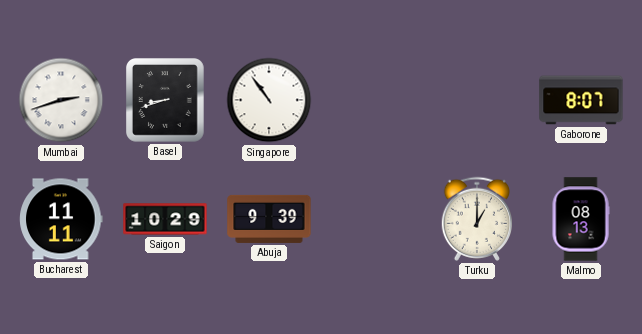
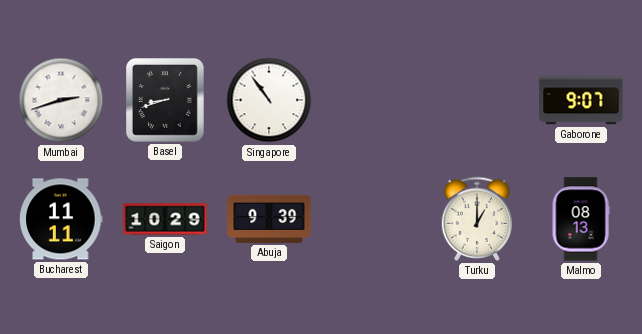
Gaborone: 8:07 -> 9:07
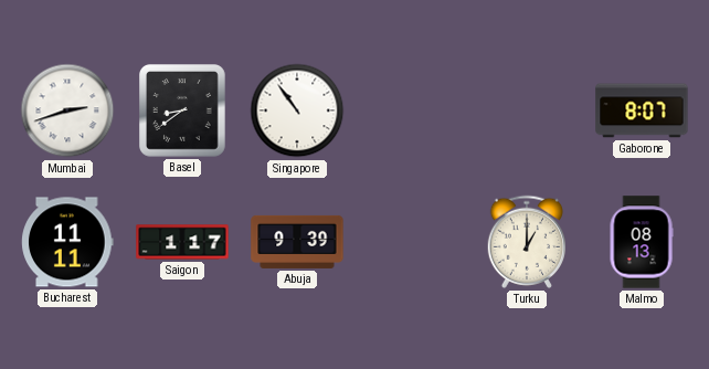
Basel: 8:42 -> 8:39
Gaborone: 9:07 -> 8:07
Saigon: 10:29 -> 1:17
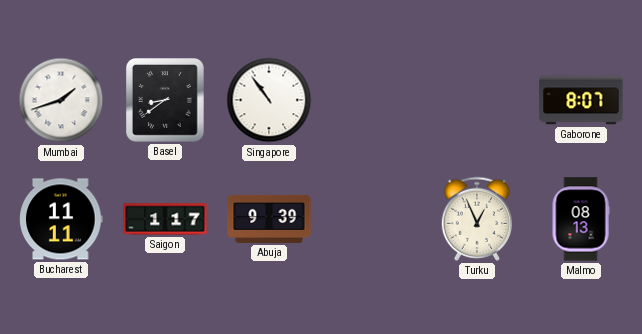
Mumbai: 2:42 -> 1:42
Turku: 1:00 -> 12:56
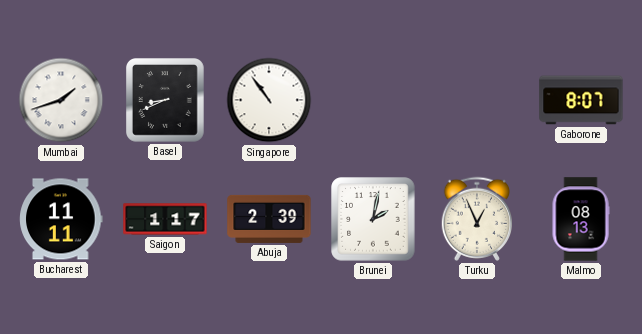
Basel: 8:39 -> 8:41
Abuja: 9:39 -> 2:39
Brunei: none -> 2:02
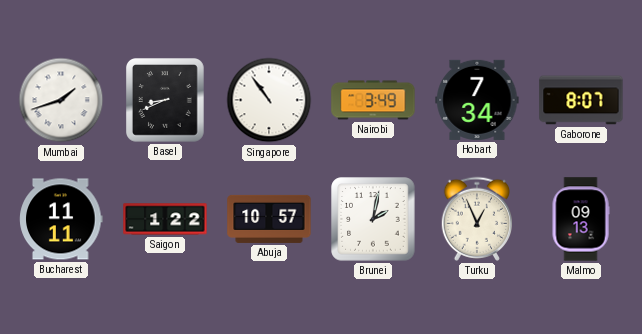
Nairobi: none -> 3:49
Hobart: none -> 7:34
Saigon: 1:17 -> 1:22
Abuja: 2:39 -> 10:57
Malmo: 08:13 -> 09:13
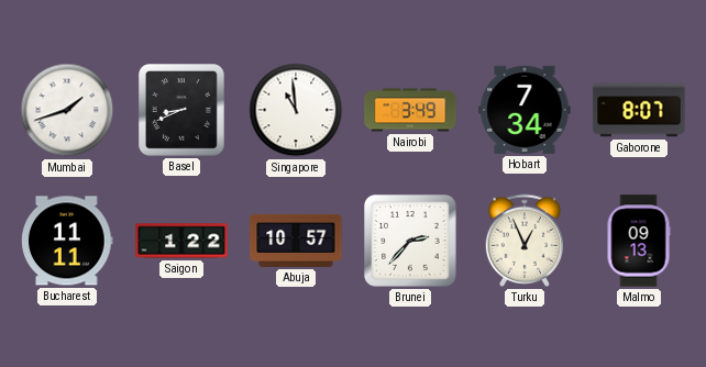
Singapore: 10:54 -> 10:59
Brunei: 2:02 -> 2:37
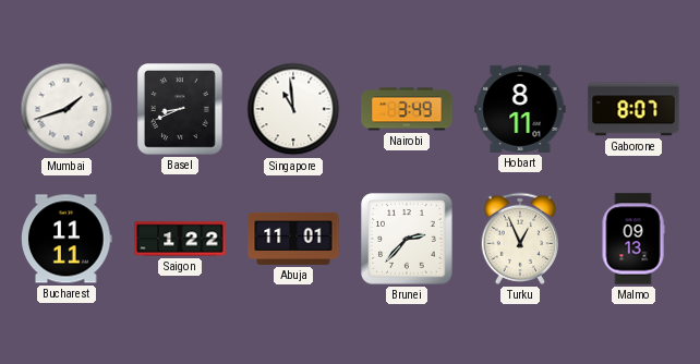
Hobart: 7:34 -> 8:11
Abuja: 10:57 -> 11:01
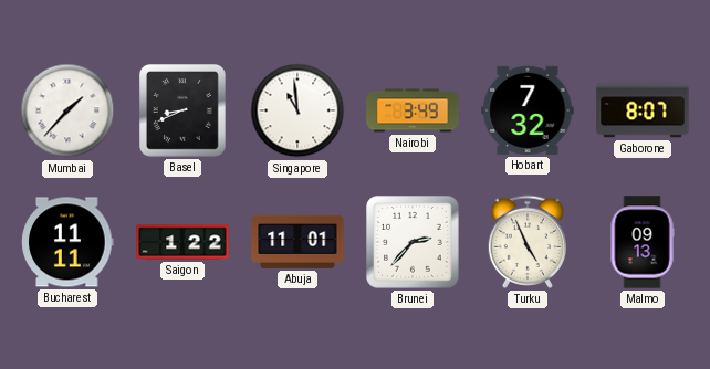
Mumbai: 1:42 -> 1:37
Hobart: 8:11 -> 7:32
Turku: 12:56 -> 4:56
